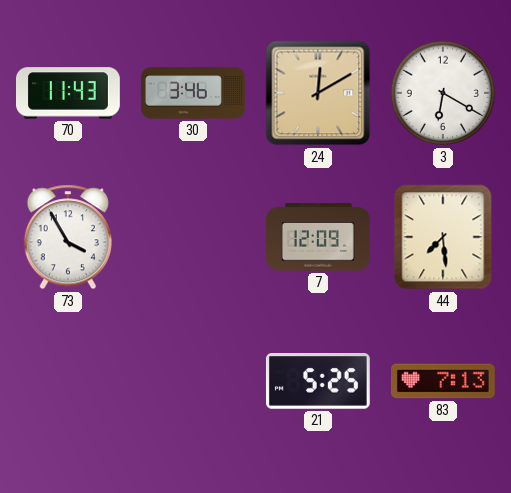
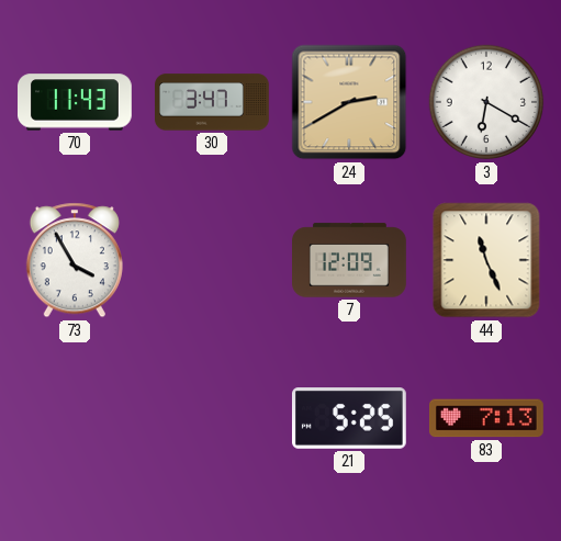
30: 3:46 -> 3:47
24: 12:10 -> 2:40
44: 7:29 -> 11:26
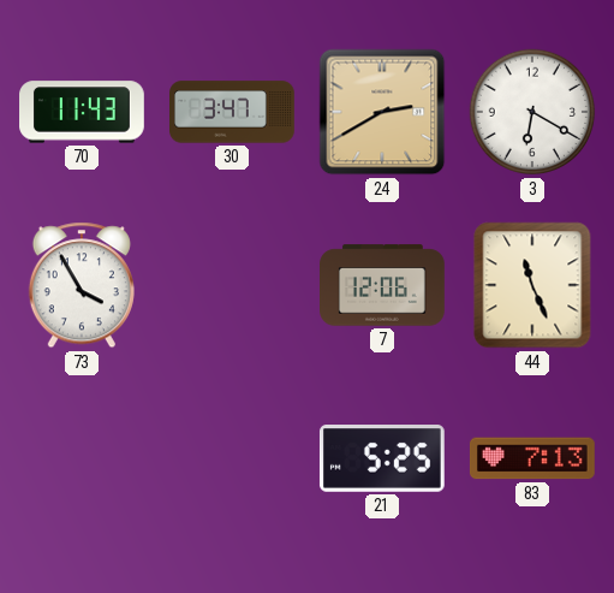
7: 12:09 -> 12:06
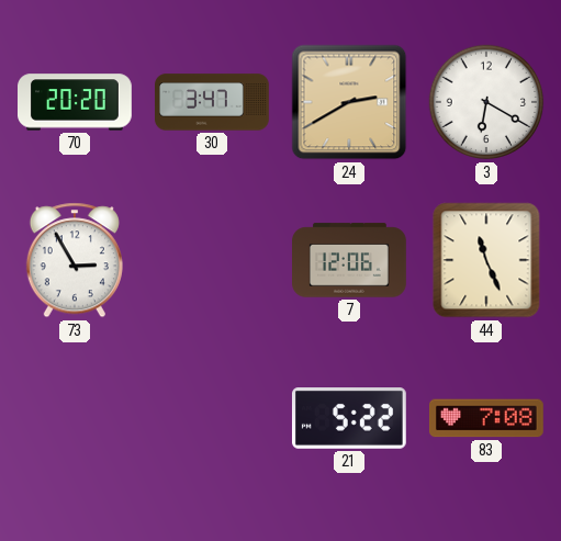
70: 11:43 -> 20:20
73: 3:55 -> 2:55
21: 5:25 -> 5:22
83: 7:13 -> 7:08
